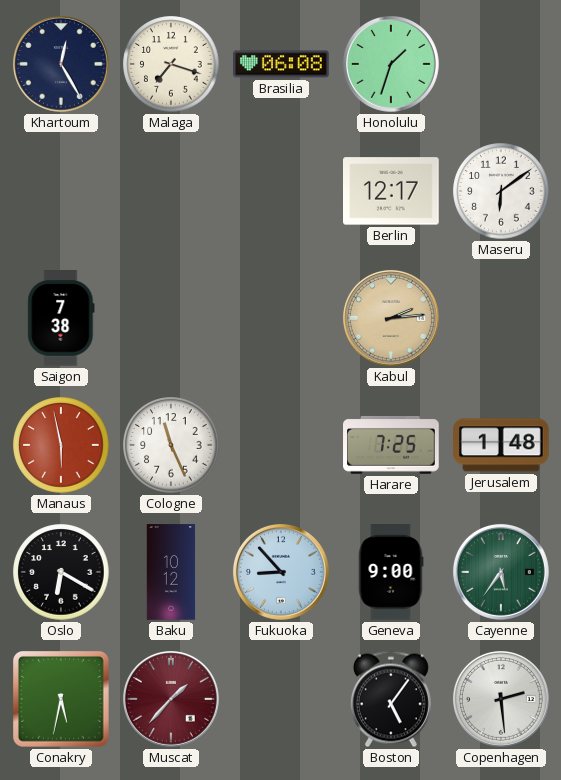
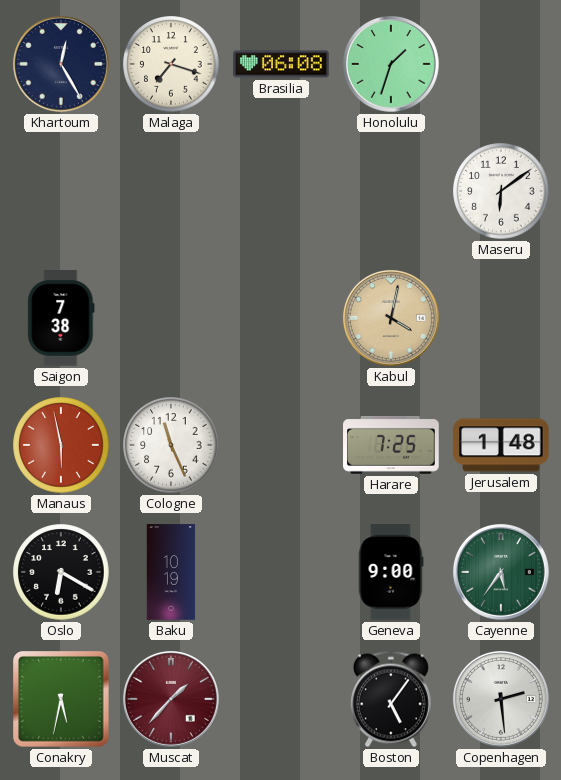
Berlin: 12:17 -> none
Kabul: 2:14 -> 4:02
Baku: 10:12 -> 10:19
Fukuoka: 8:53 -> none
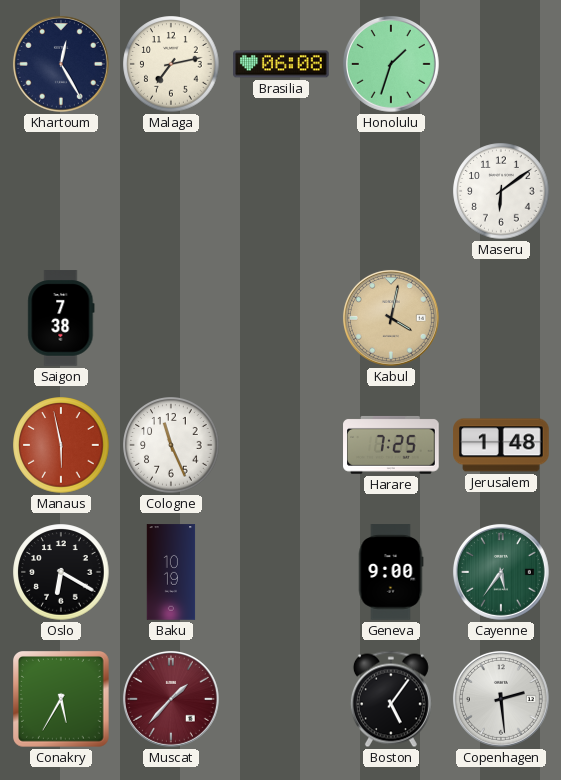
Malaga: 7:18 -> 7:13
Conakry: 5:32 -> 5:35
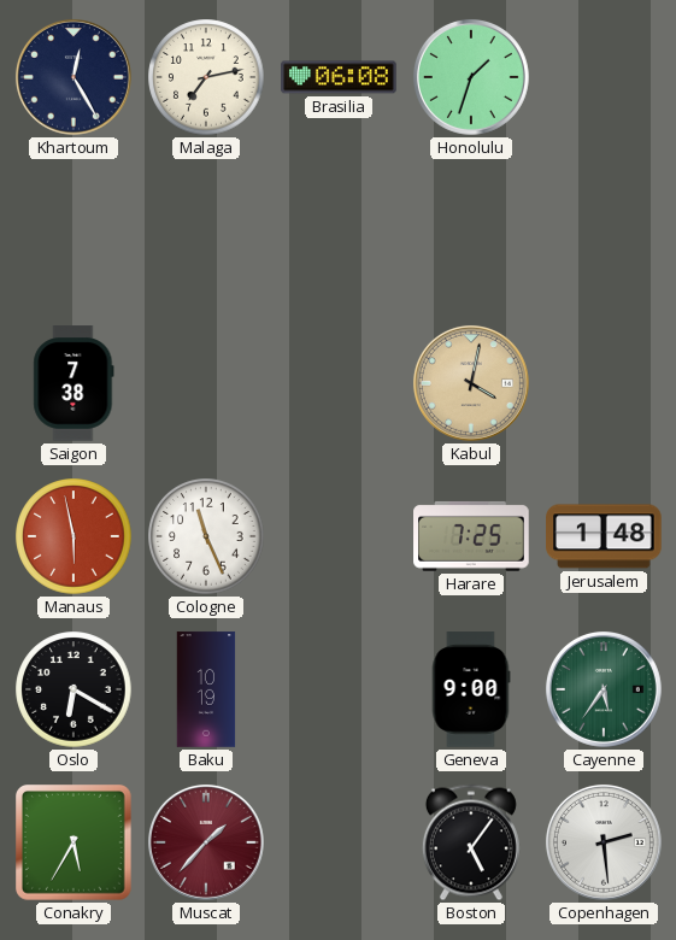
Maseru: 6:09 -> none
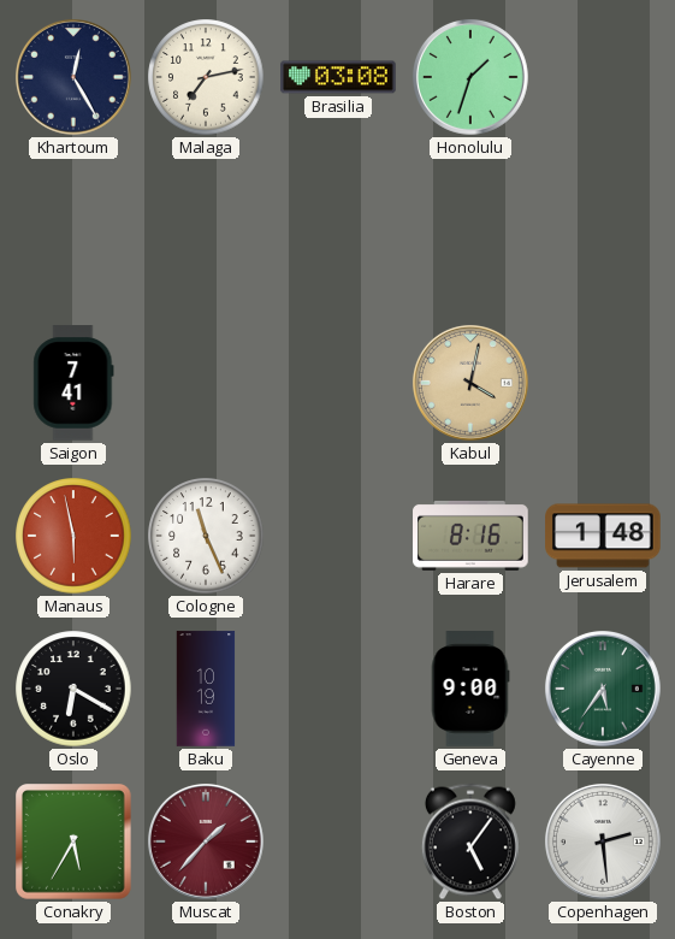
Brasilia: 06:08 -> 03:08
Saigon: 7:38 -> 7:41
Harare: 7:25 -> 8:16
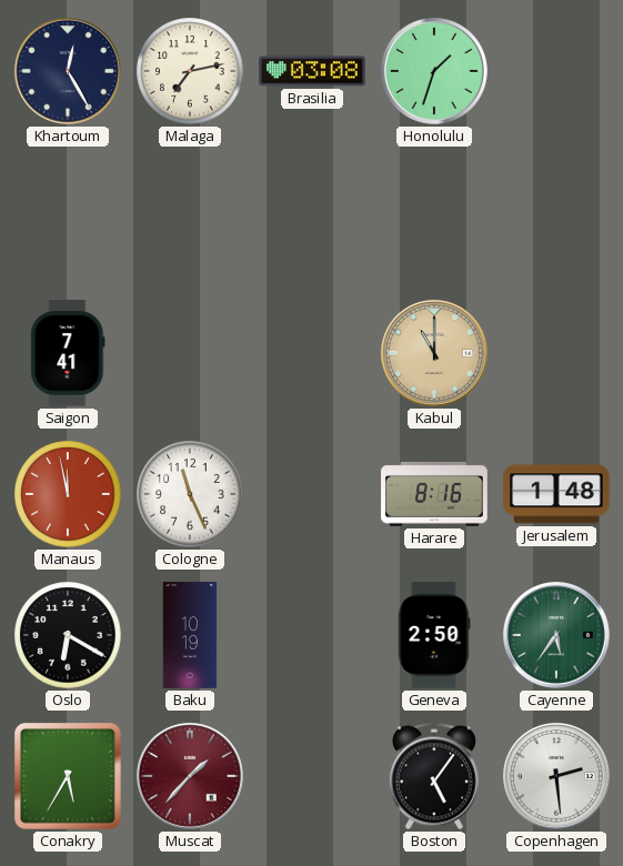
Kabul: 4:02 -> 11:00
Manaus: 5:58 -> 11:58
Geneva: 9:00 -> 2:50
